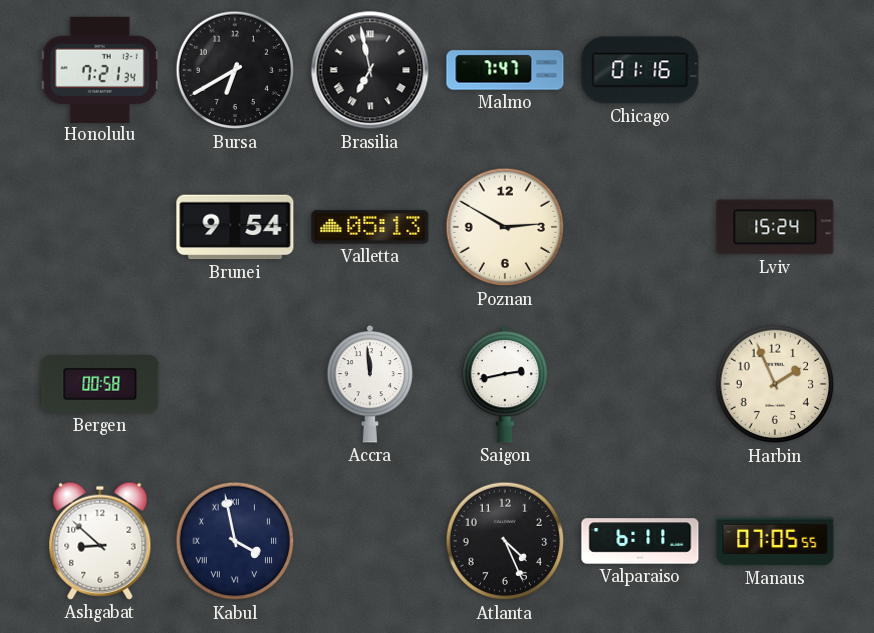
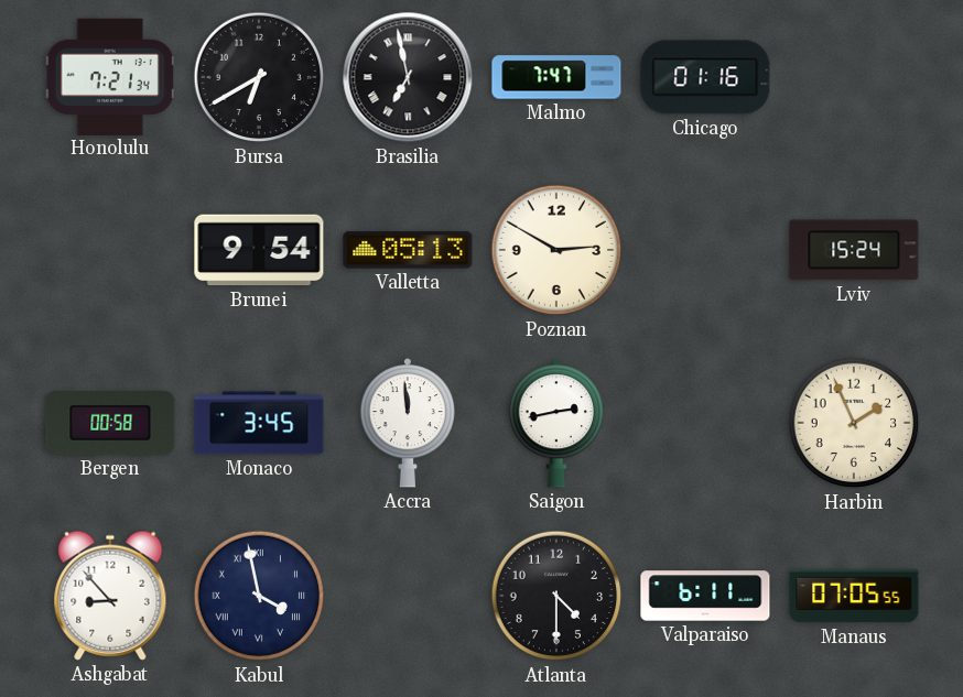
Monaco: none -> 3:45
Ashgabat: 8:52 -> 8:53
Atlanta: 4:26 -> 4:30
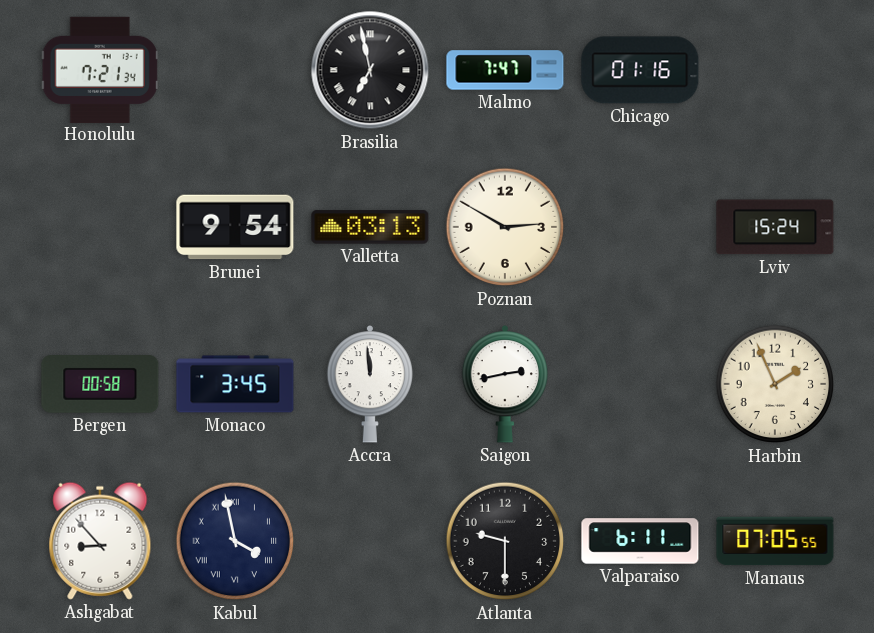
Bursa: 6:40 -> none
Valletta: 05:13 -> 03:13
Atlanta: 4:30 -> 9:30
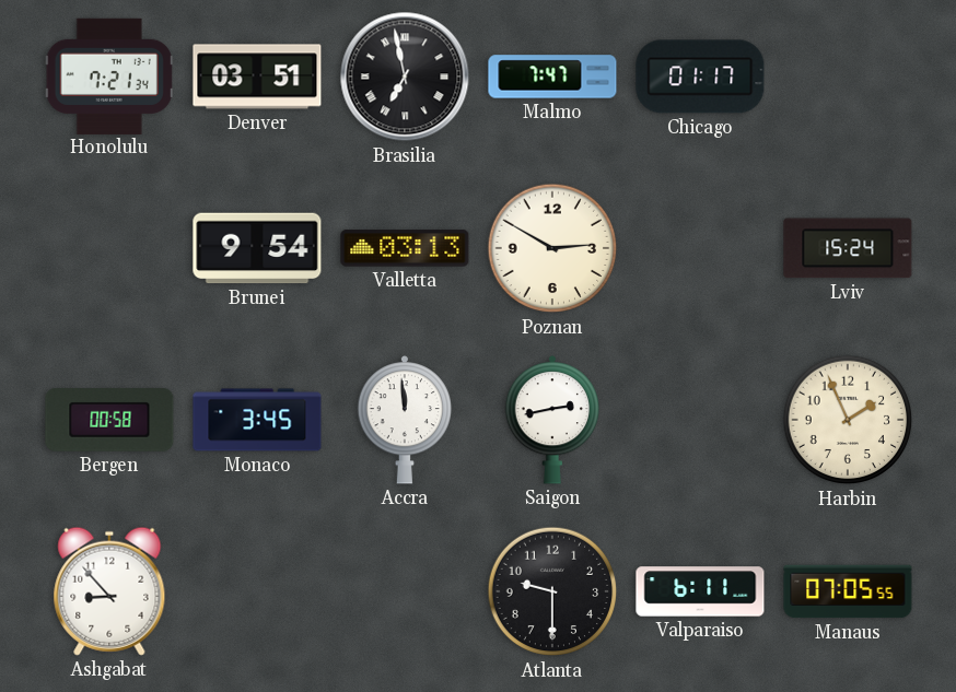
Denver: none -> 03:51
Chicago: 01:16 -> 01:17
Kabul: 3:58 -> none
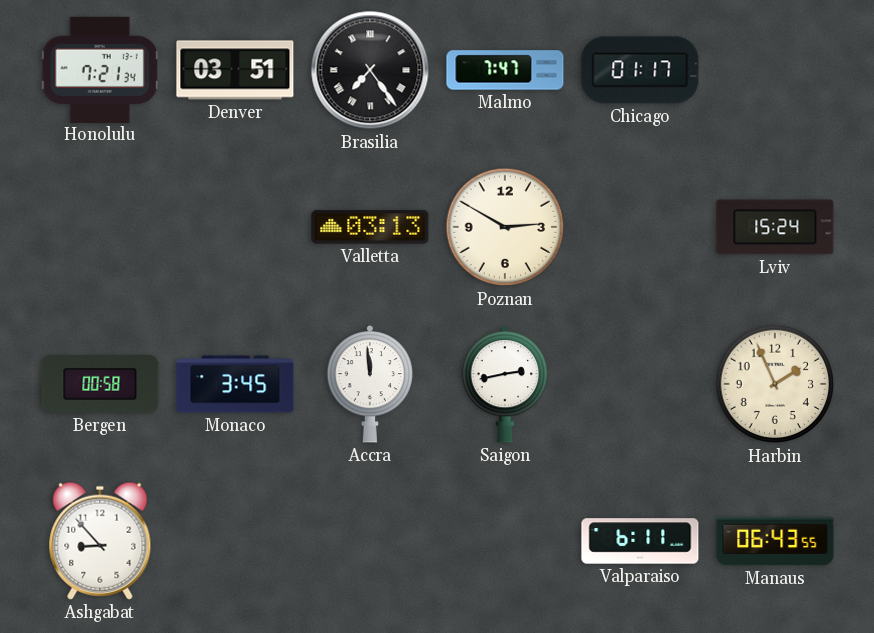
Brasilia: 6:58 -> 7:24
Brunei: 9:54 -> none
Atlanta: 9:30 -> none
Manaus: 07:05 -> 06:43
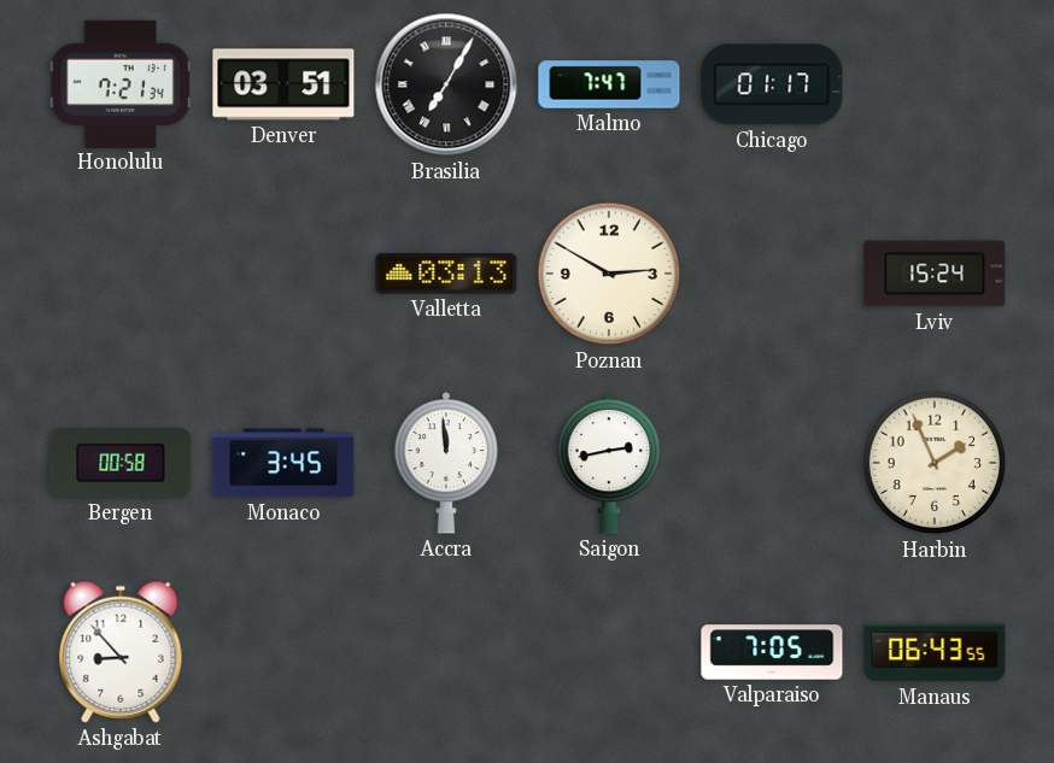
Brasilia: 7:24 -> 7:05
Valparaiso: 6:11 -> 7:05
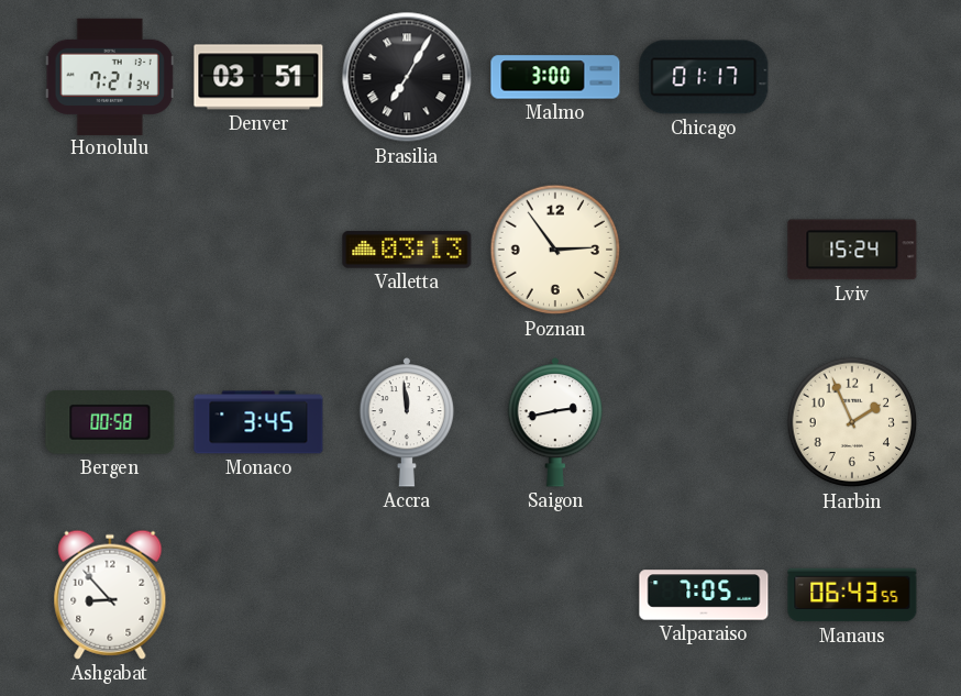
Malmo: 7:47 -> 3:00
Poznan: 2:50 -> 2:54
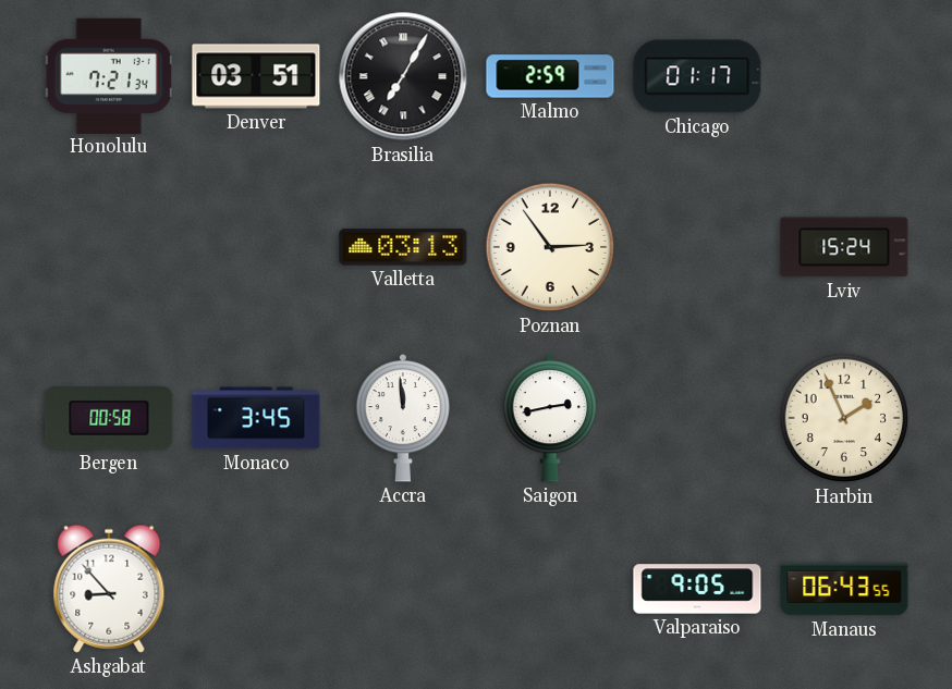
Malmo: 3:00 -> 2:59
Valparaiso: 7:05 -> 9:05
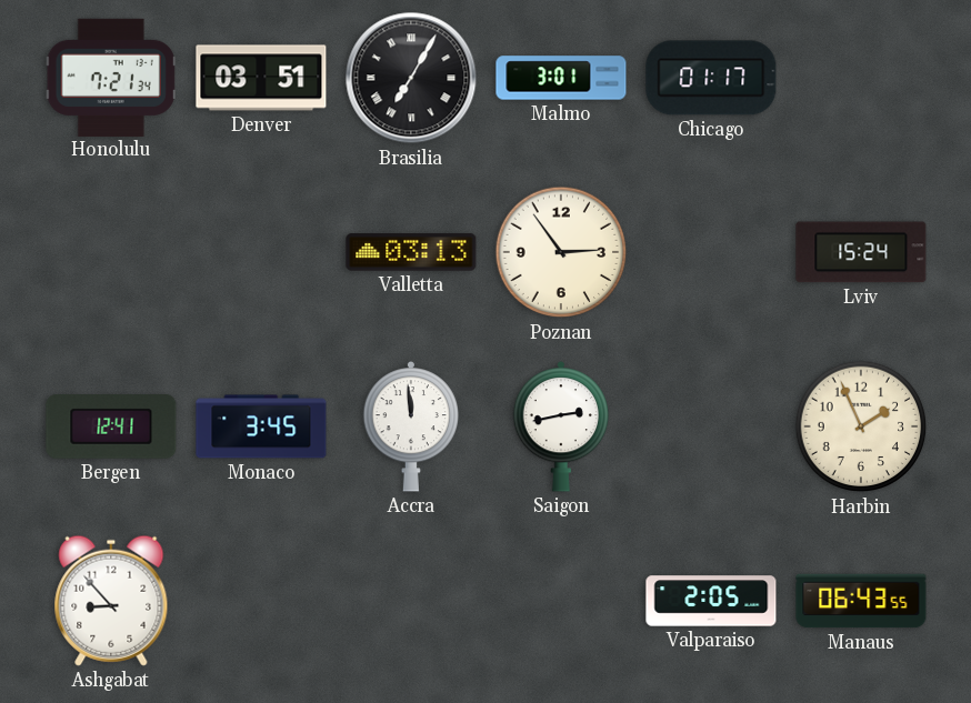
Malmo: 2:59 -> 3:01
Bergen: 00:58 -> 12:41
Valparaiso: 9:05 -> 2:05
